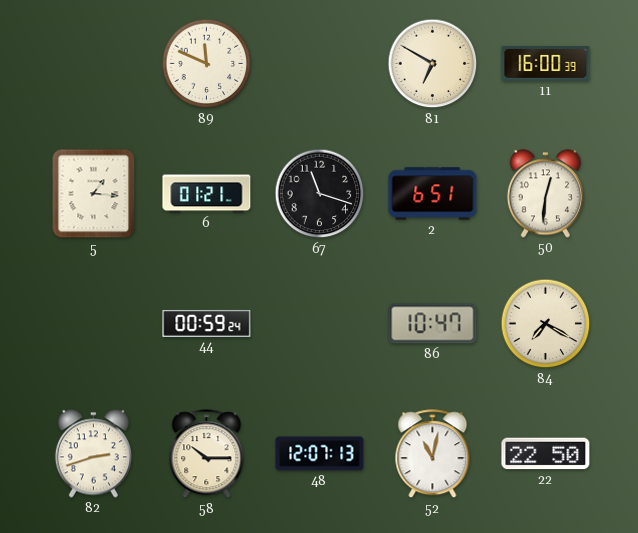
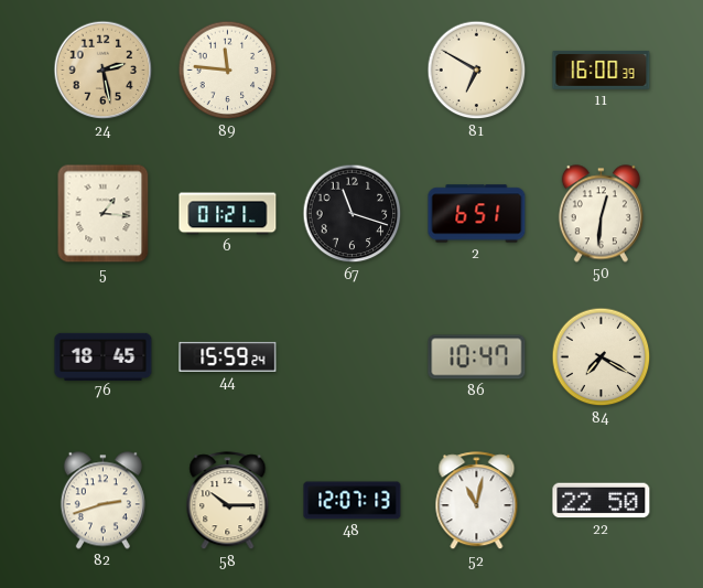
24: none -> 2:28
89: 11:49 -> 11:46
76: none -> 18:45
44: 00:59 -> 15:59
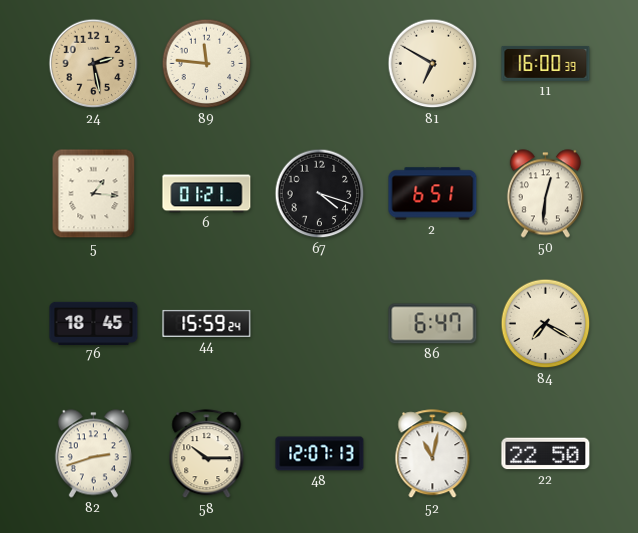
67: 11:18 -> 4:18
86: 10:47 -> 6:47
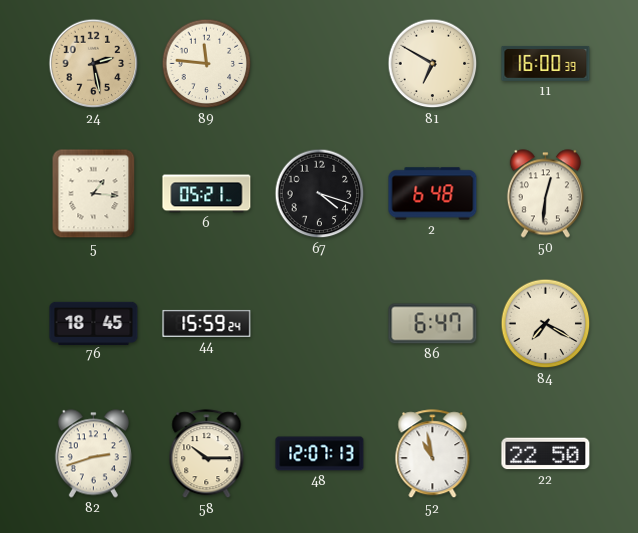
6: 01:21 -> 05:21
2: 6:51 -> 6:48
52: 11:02 -> 10:58
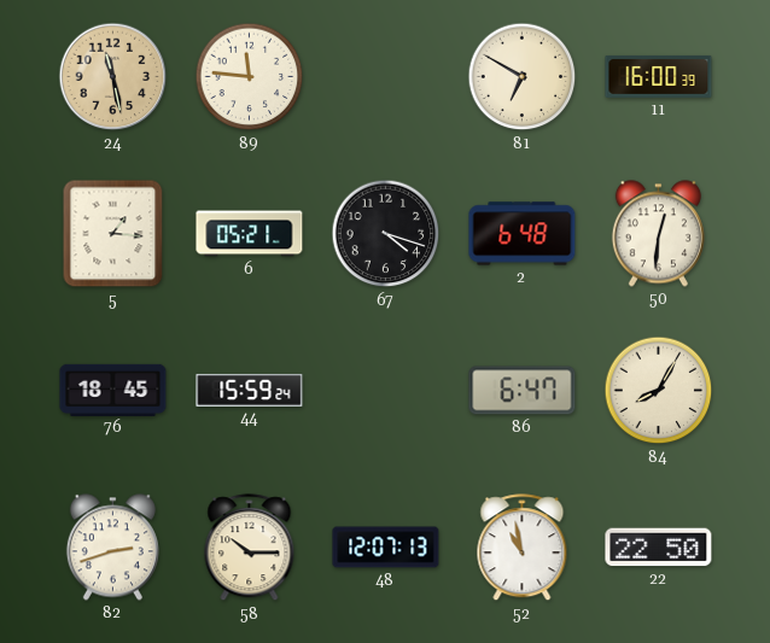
24: 2:28 -> 11:28
84: 7:20 -> 8:05
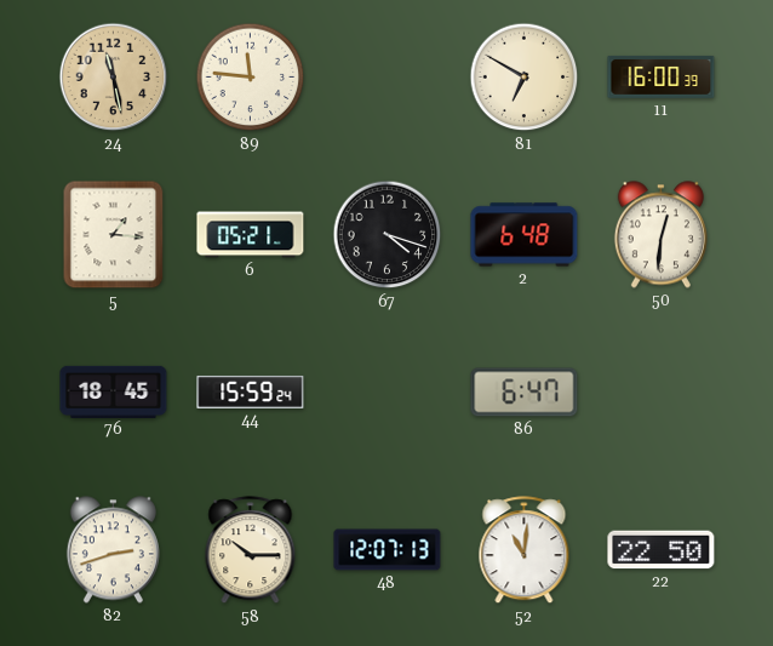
84: 8:05 -> none
52: 10:58 -> 11:01
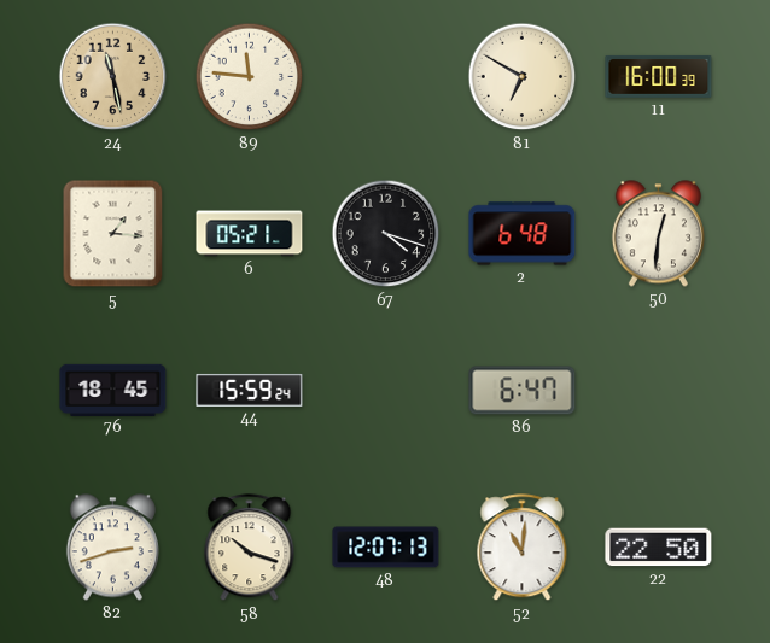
58: 10:15 -> 10:18
